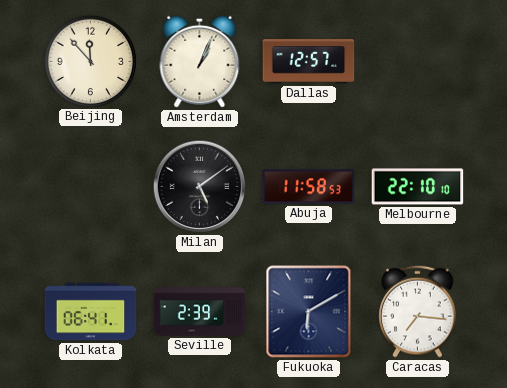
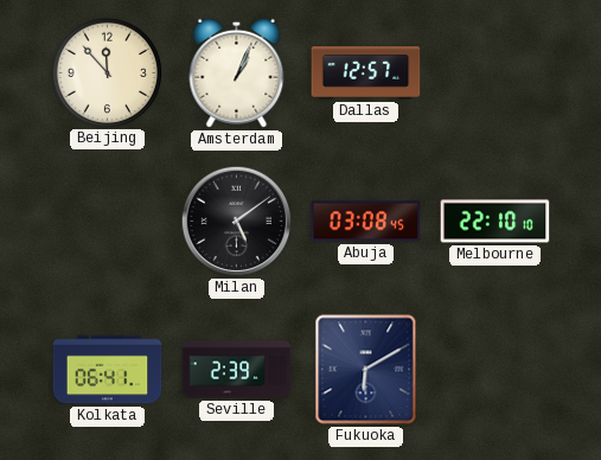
Abuja: 11:58 -> 03:08
Caracas: 7:16 -> none
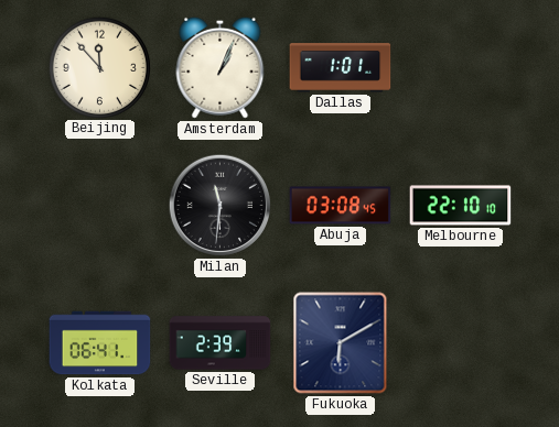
Dallas: 12:57 -> 1:01
Milan: 5:09 -> 11:31
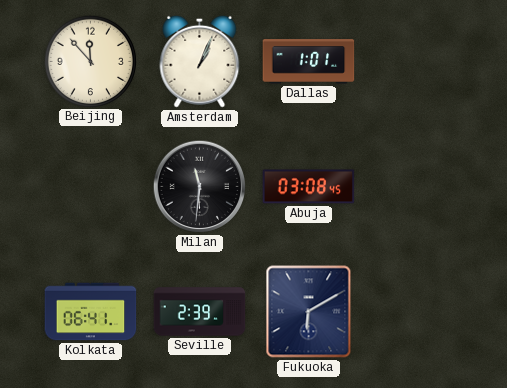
Melbourne: 22:10 -> none
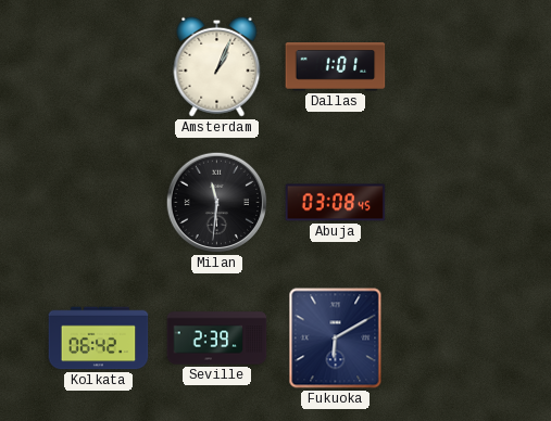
Beijing: 11:53 -> none
Kolkata: 06:41 -> 06:42
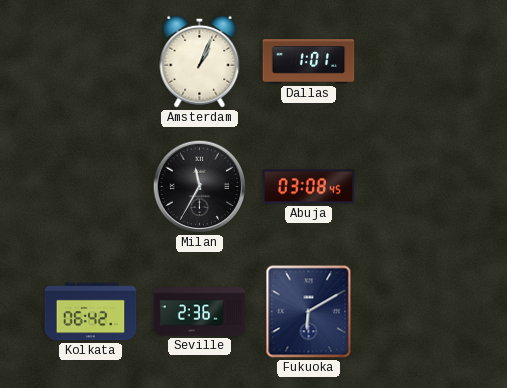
Milan: 11:31 -> 11:35
Seville: 2:39 -> 2:36
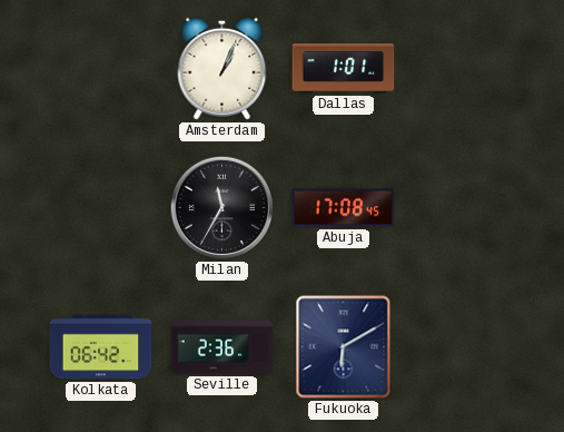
Abuja: 03:08 -> 17:08
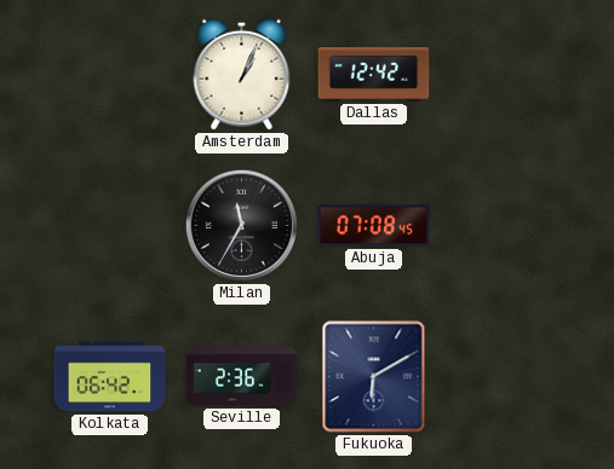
Dallas: 1:01 -> 12:42
Abuja: 17:08 -> 07:08
